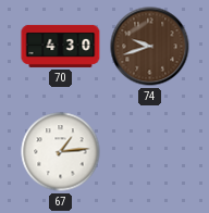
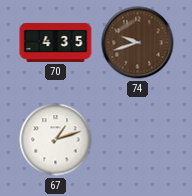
70: 4:30 -> 4:35
67: 1:14 -> 1:12
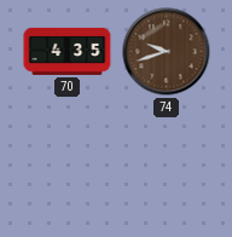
67: 1:12 -> none
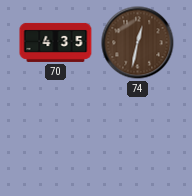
74: 9:42 -> 12:32
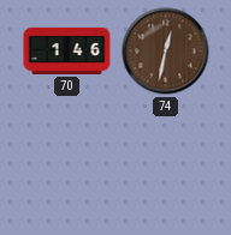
70: 4:35 -> 1:46
